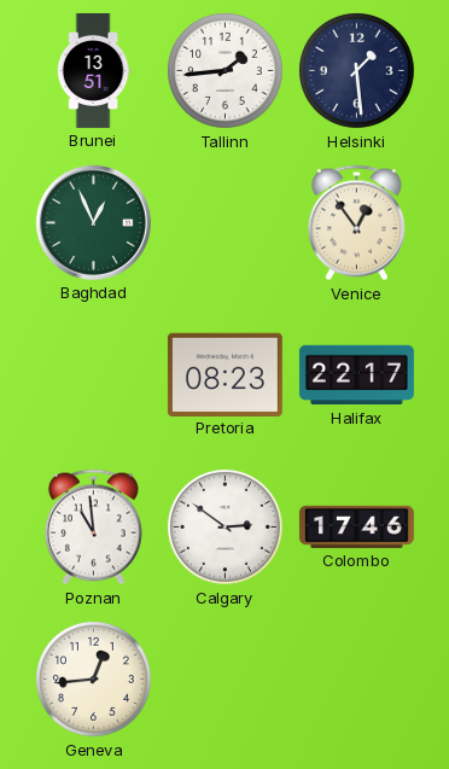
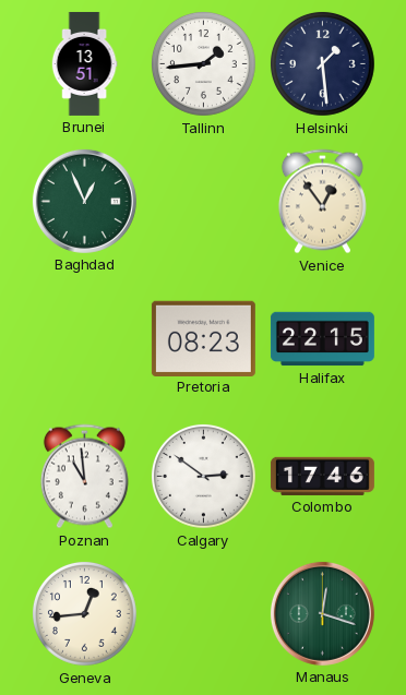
Halifax: 22:17 -> 22:15
Manaus: none -> 12:18
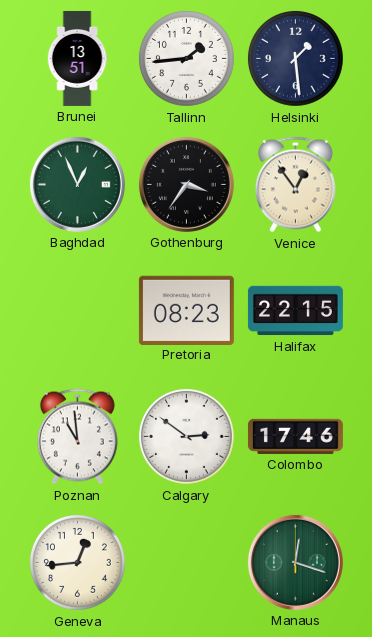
Gothenburg: none -> 3:36
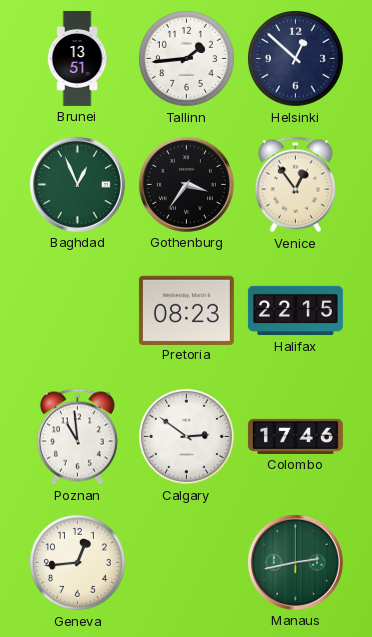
Helsinki: 1:29 -> 12:52
Manaus: 12:18 -> 2:43
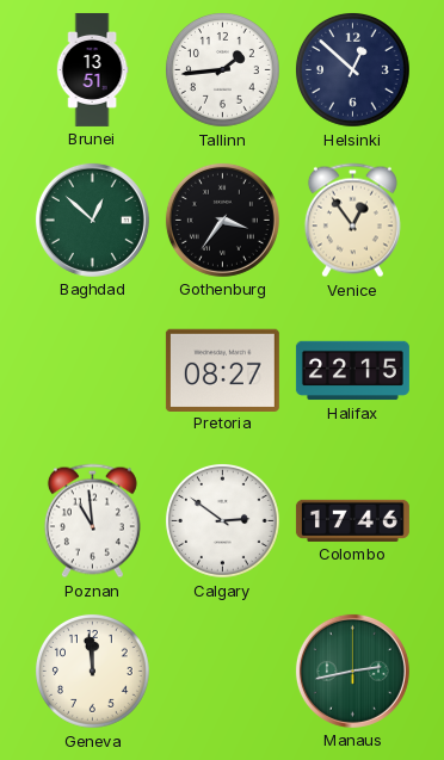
Baghdad: 12:56 -> 12:52
Pretoria: 08:23 -> 08:27
Geneva: 12:44 -> 11:59
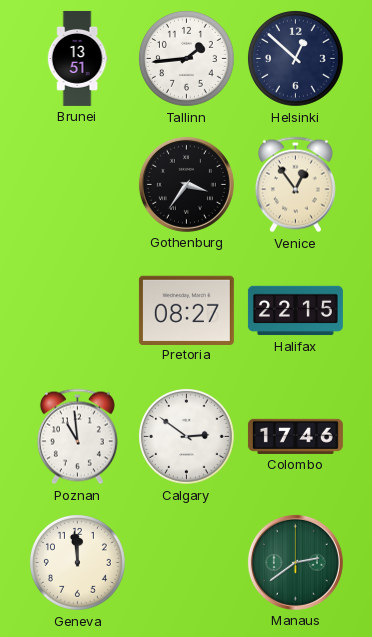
Baghdad: 12:52 -> none
Manaus: 2:43 -> 2:39
